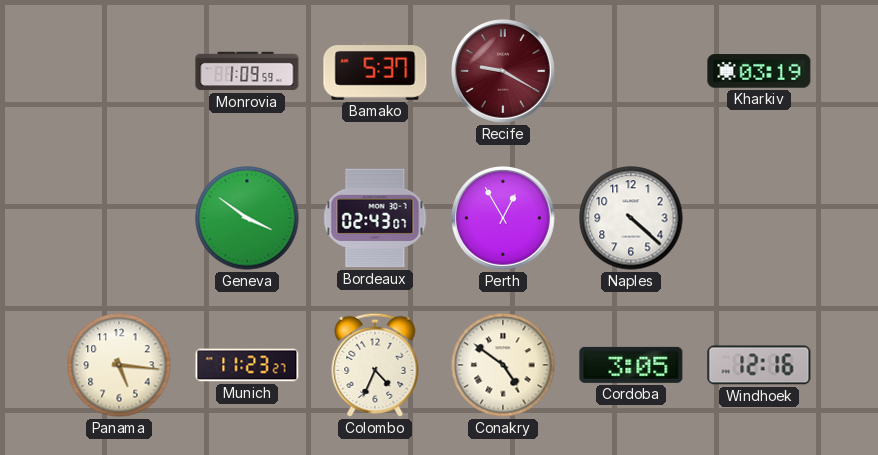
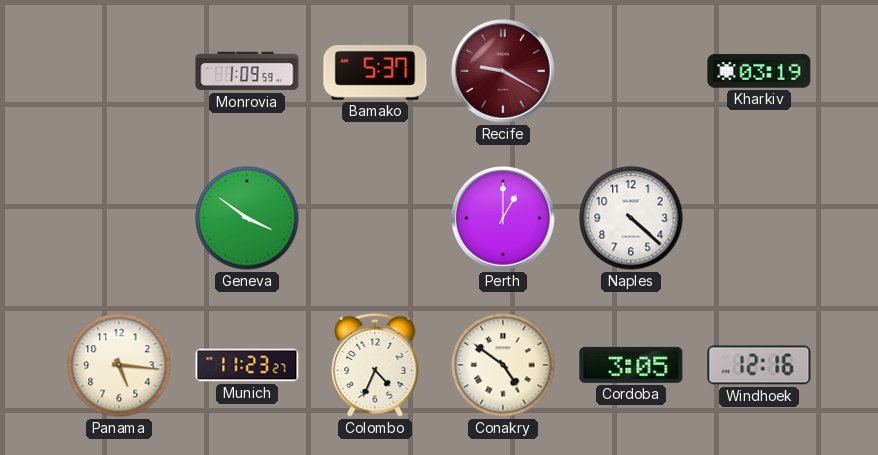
Bordeaux: 02:43 -> none
Perth: 12:55 -> 1:00
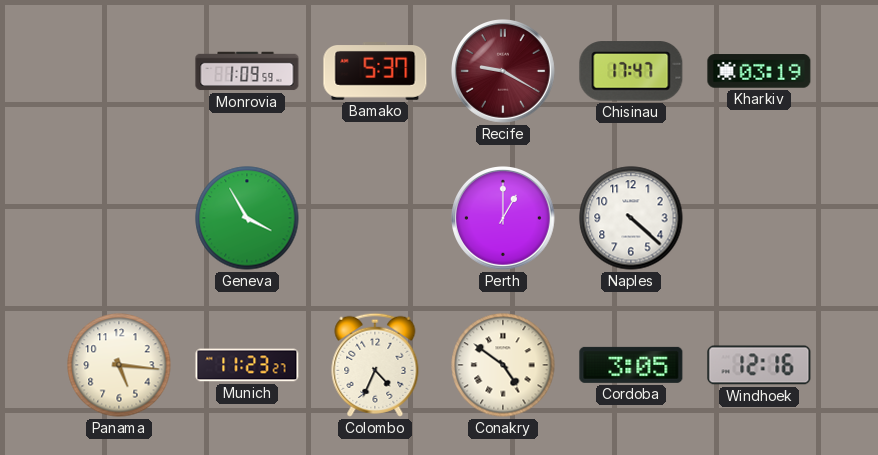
Chisinau: none -> 17:47
Geneva: 3:51 -> 3:55
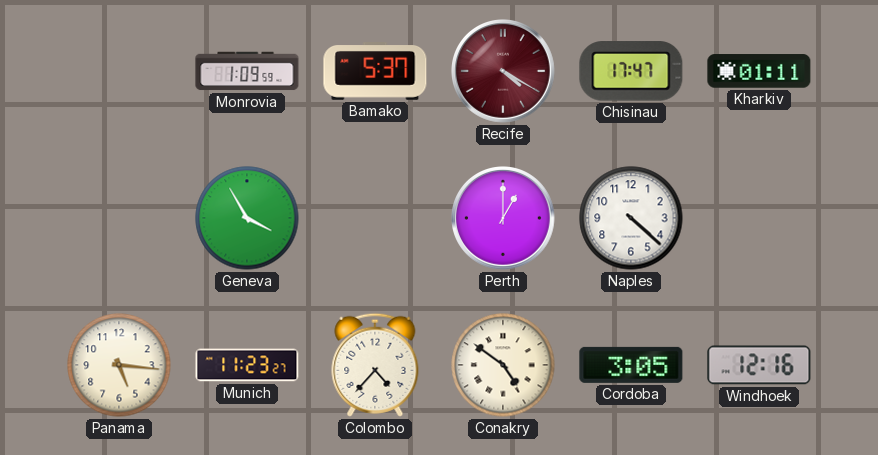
Recife: 9:20 -> 4:20
Kharkiv: 03:19 -> 01:11
Colombo: 4:34 -> 4:37
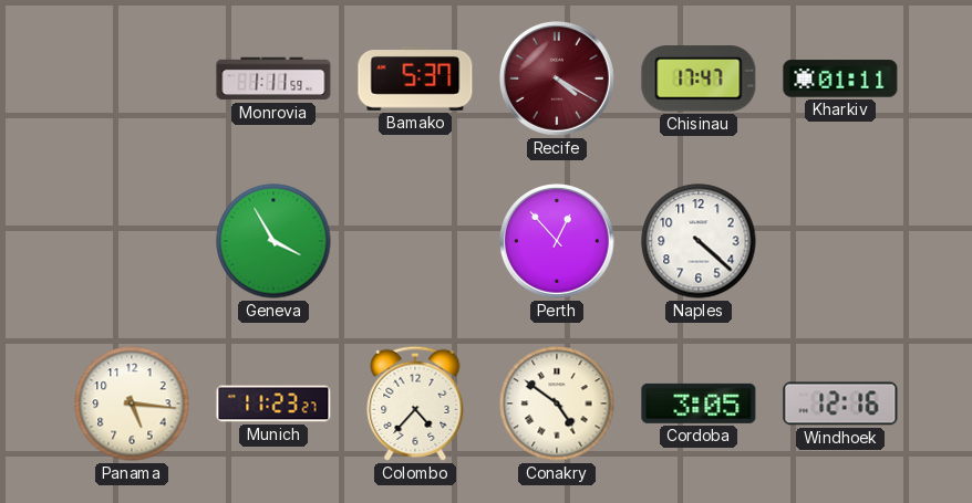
Monrovia: 1:09 -> 1:11
Perth: 1:00 -> 12:53
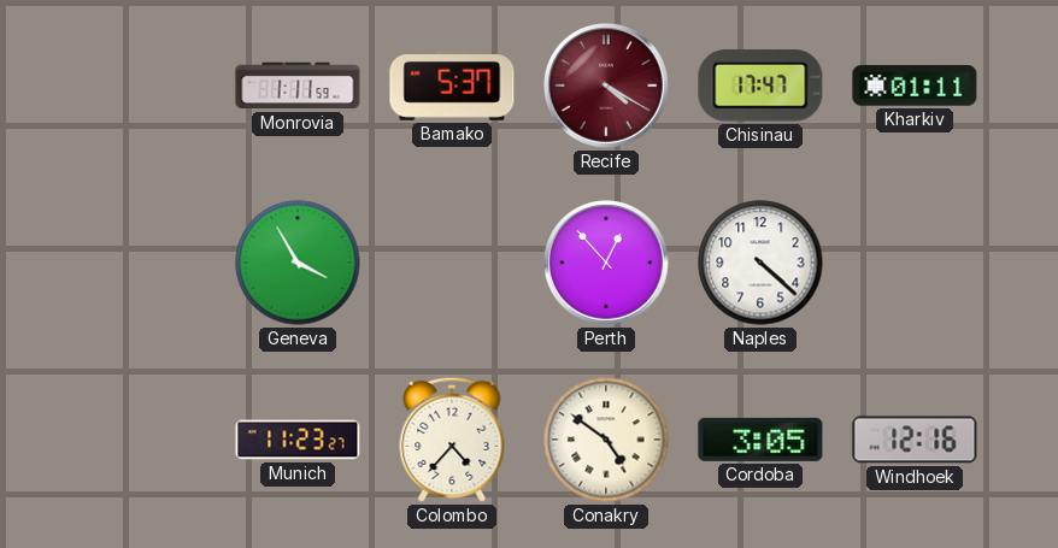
Panama: 5:16 -> none
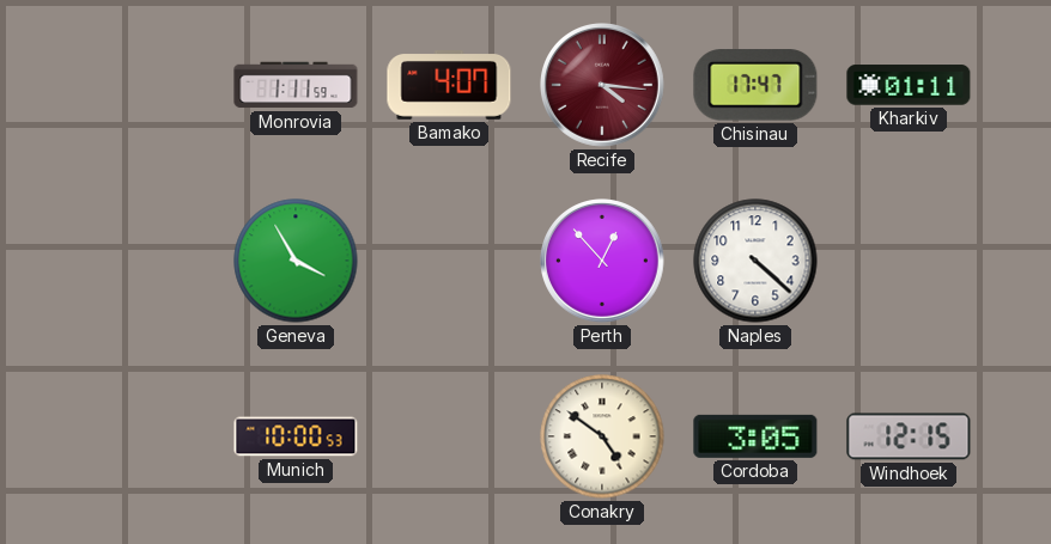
Bamako: 5:37 -> 4:07
Recife: 4:20 -> 4:16
Munich: 11:23 -> 10:00
Colombo: 4:37 -> none
Windhoek: 12:16 -> 12:15
